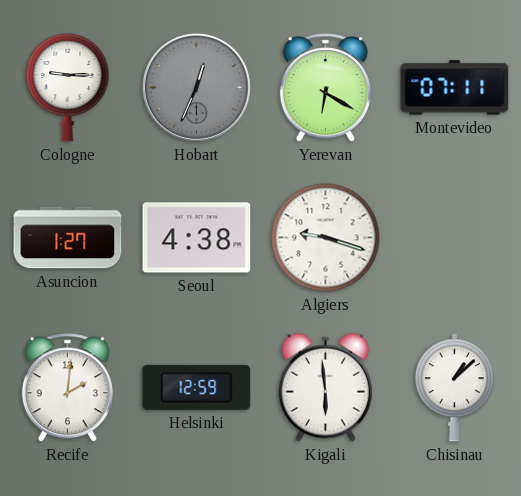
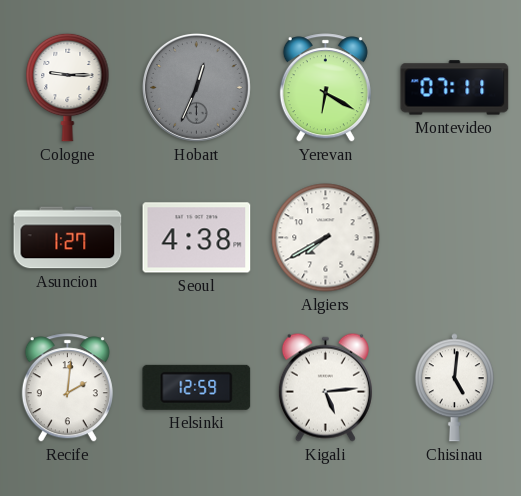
Algiers: 9:18 -> 7:40
Kigali: 5:59 -> 5:14
Chisinau: 1:08 -> 5:01
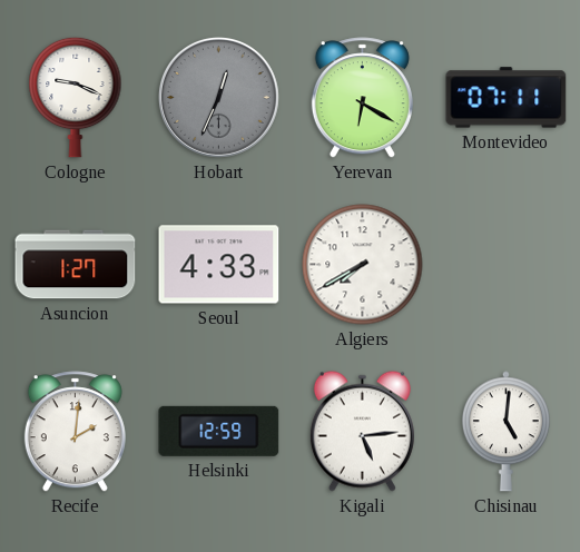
Cologne: 9:15 -> 9:19
Seoul: 4:38 -> 4:33
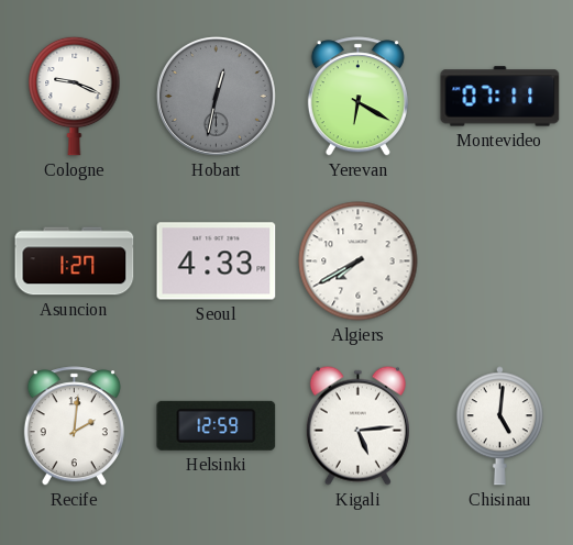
Hobart: 12:34 -> 12:32
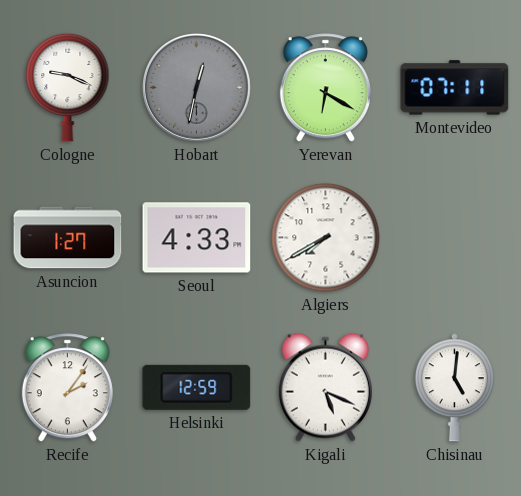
Recife: 2:01 -> 2:06
Kigali: 5:14 -> 5:19
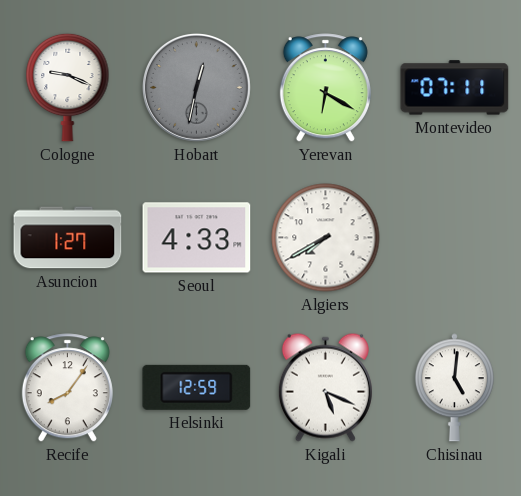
Recife: 2:06 -> 8:06
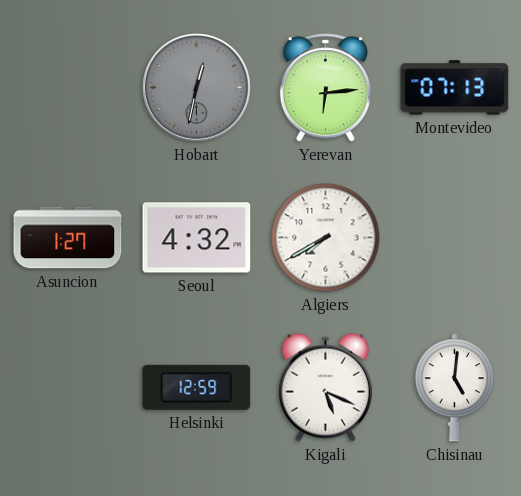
Cologne: 9:19 -> none
Yerevan: 6:20 -> 6:14
Montevideo: 07:11 -> 07:13
Seoul: 4:33 -> 4:32
Recife: 8:06 -> none
